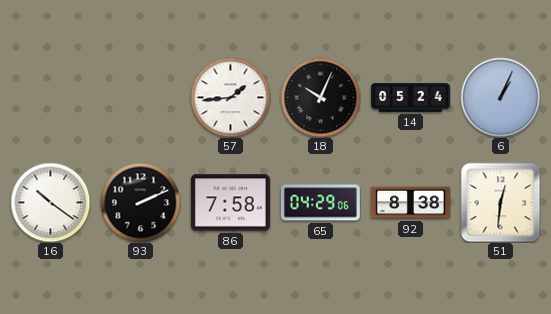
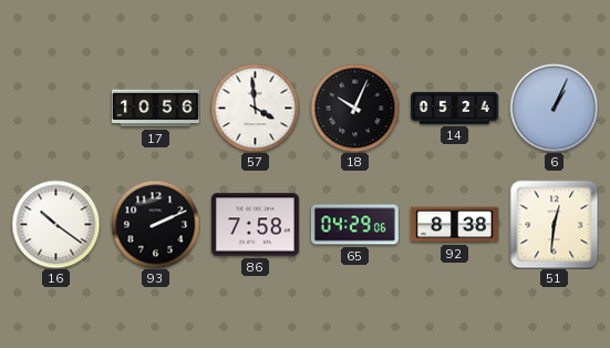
17: none -> 10:56
57: 1:44 -> 3:59
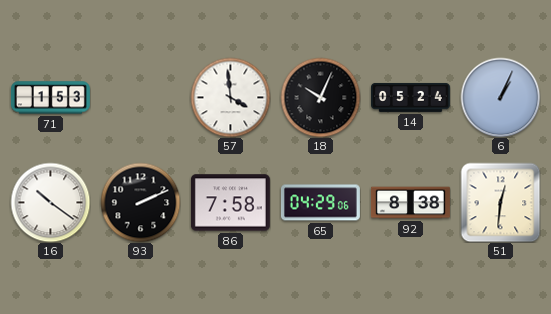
71: none -> 1:53
17: 10:56 -> none
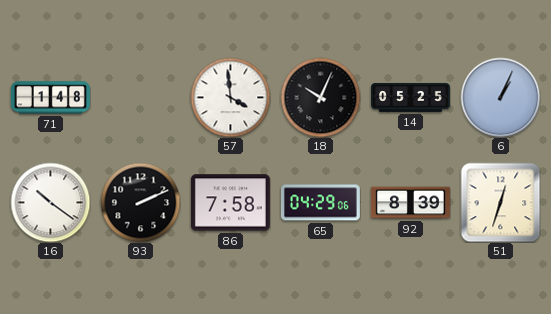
71: 1:53 -> 1:48
14: 05:24 -> 05:25
92: 8:38 -> 8:39
51: 12:31 -> 12:33
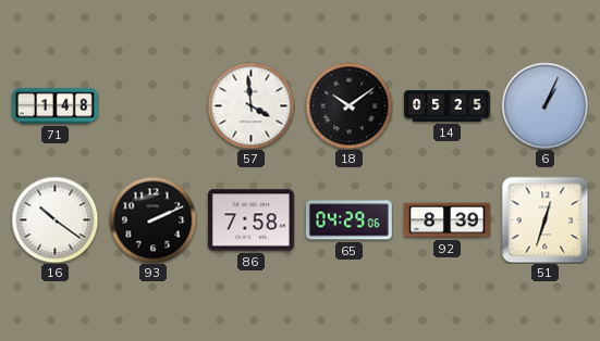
18: 10:04 -> 10:09
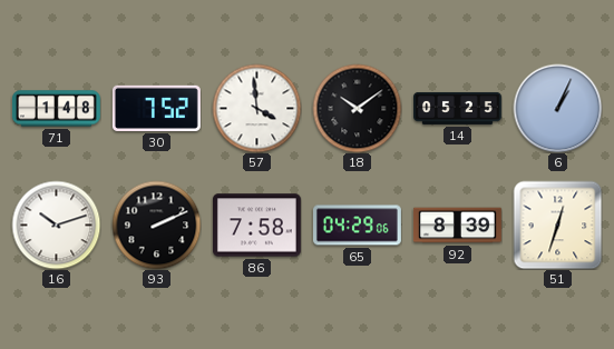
30: none -> 7:52
16: 10:21 -> 10:12
